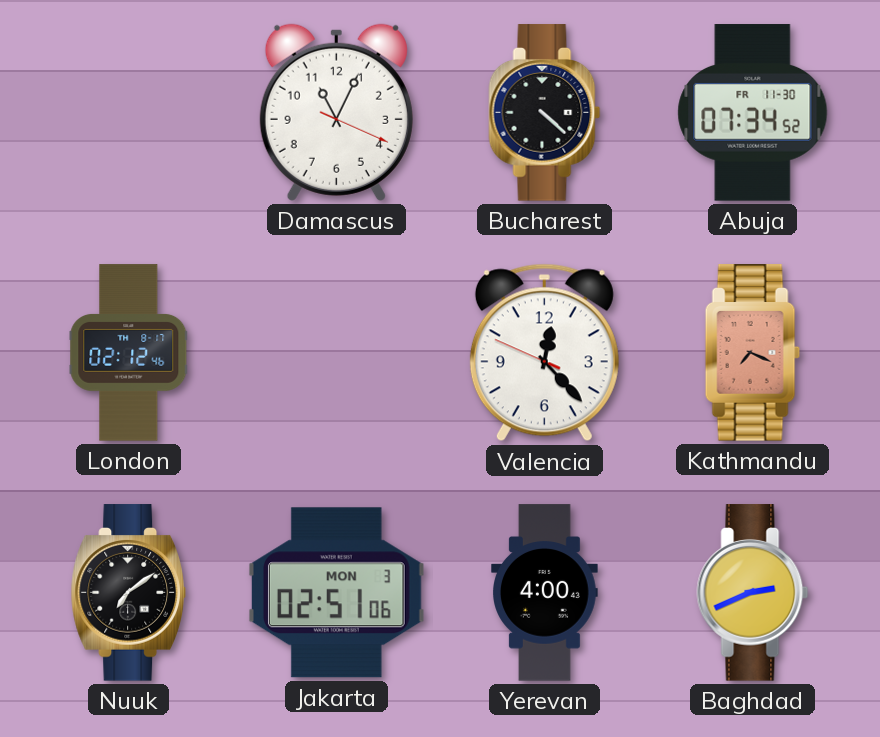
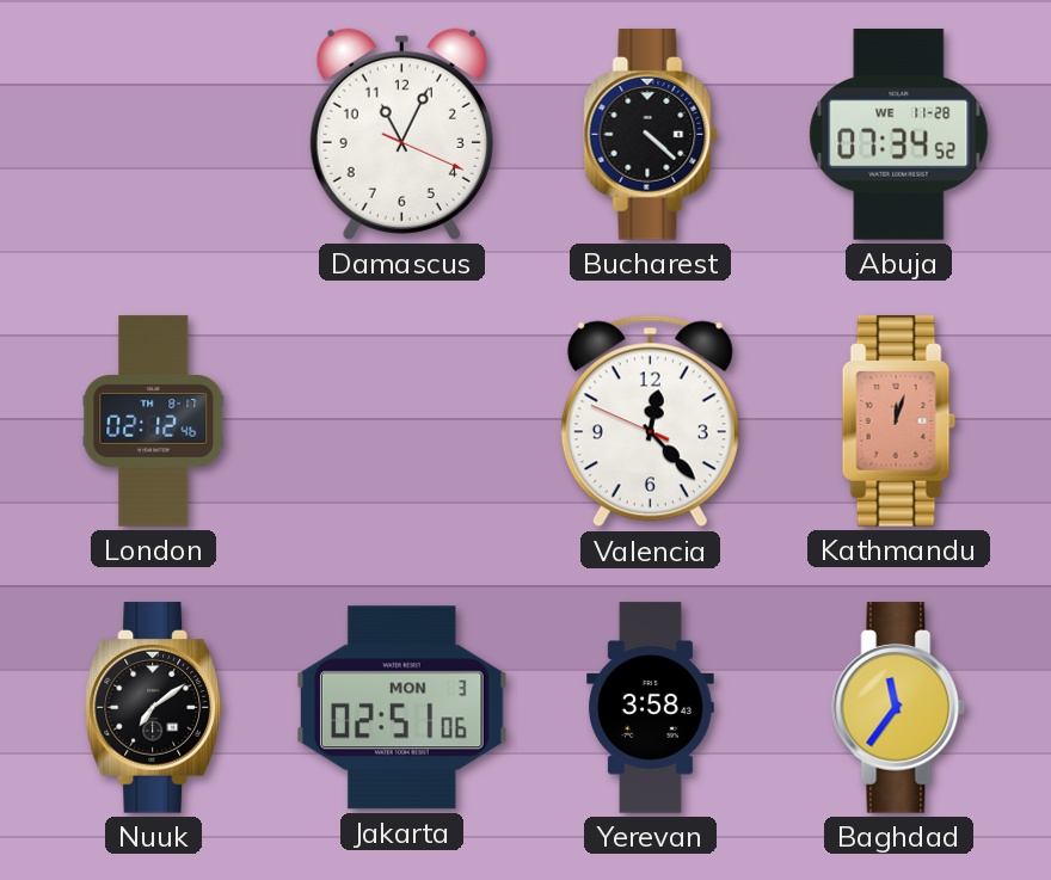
Abuja date: FR 11-30 -> WE 11-28
Kathmandu: 7:19 -> 12:03
Yerevan: 4:00 -> 3:58
Baghdad: 2:41 -> 11:36
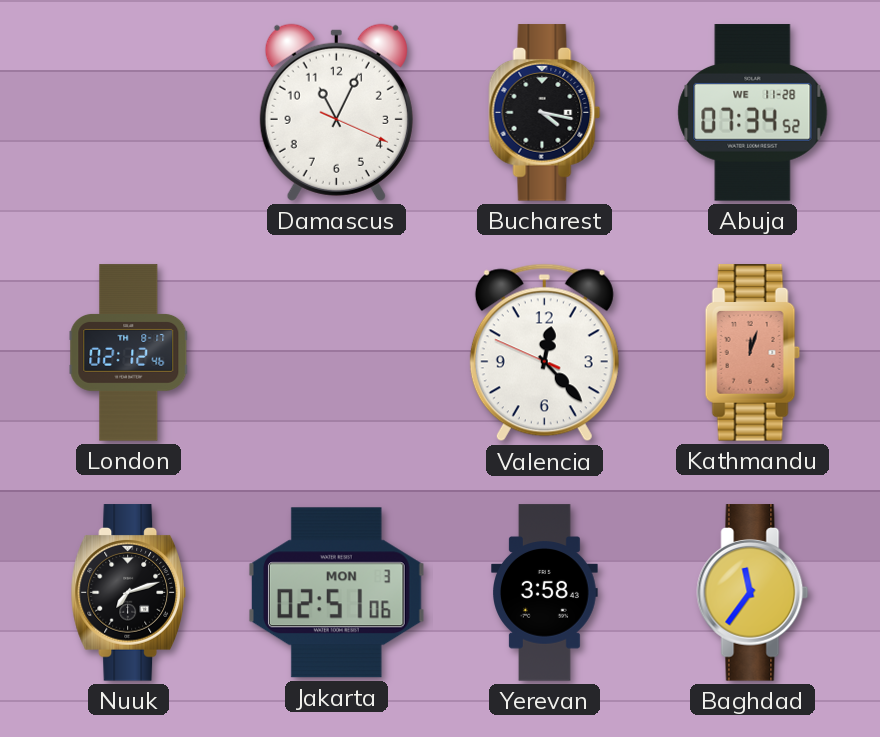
Bucharest: 4:22 -> 4:17
Nuuk: 7:09 -> 7:12
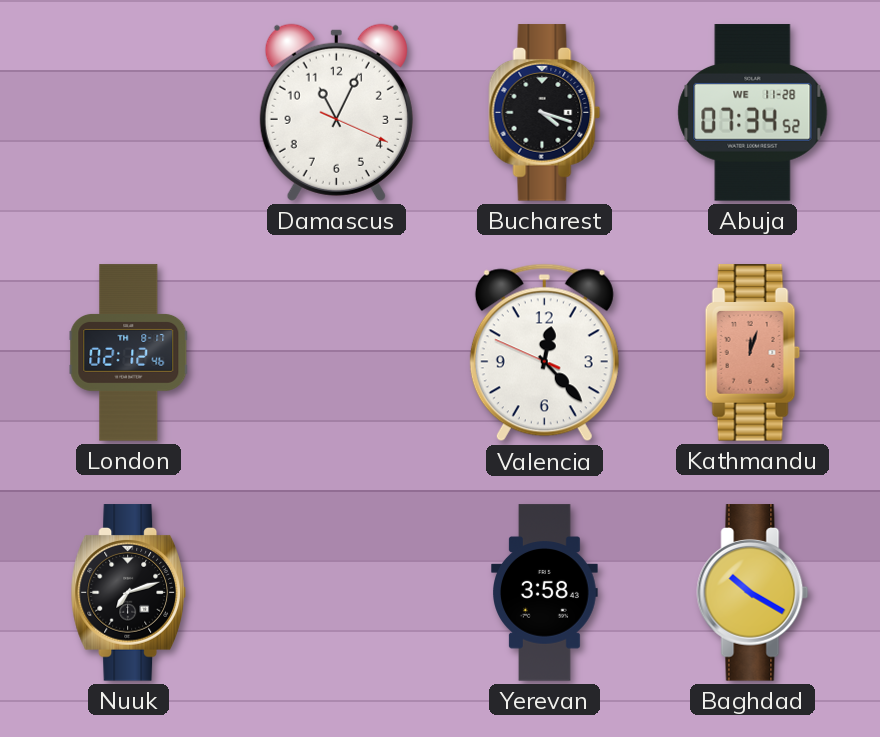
Bucharest: 4:17 -> 4:18
Jakarta: 02:51 -> none
Baghdad: 11:36 -> 10:20
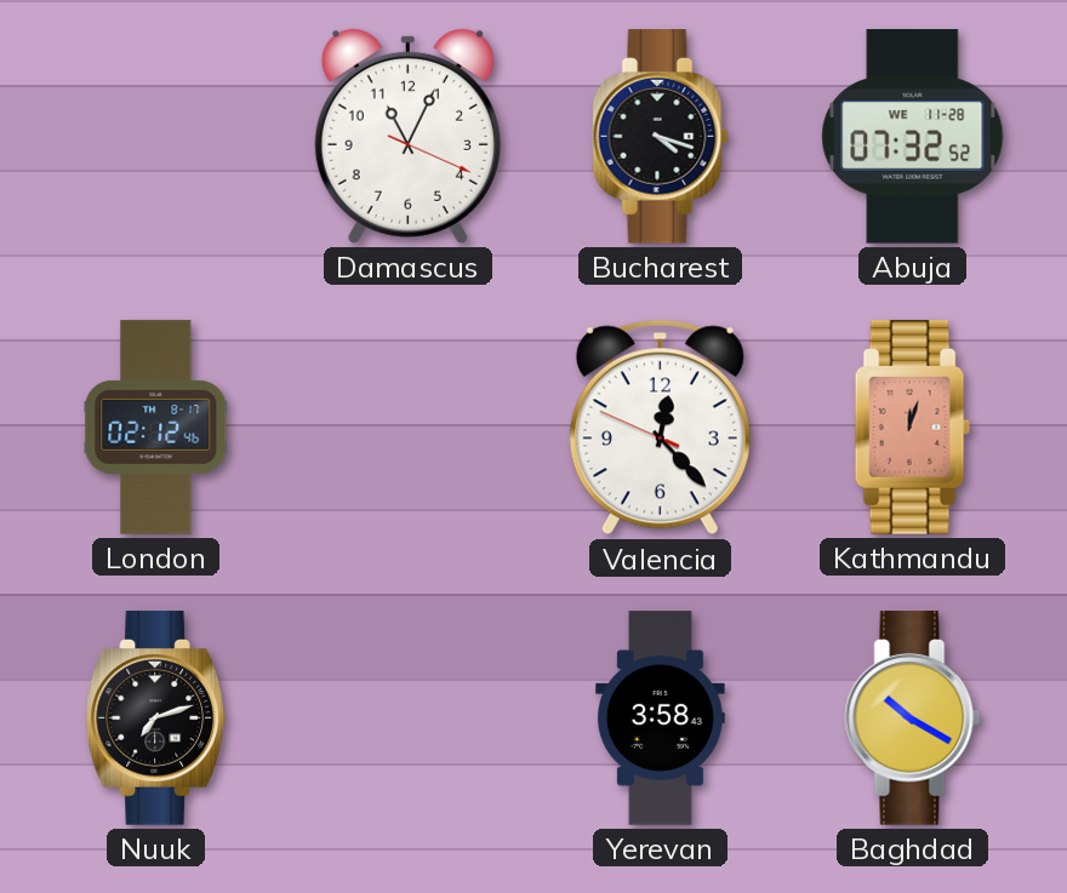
Abuja: 07:34 -> 07:32
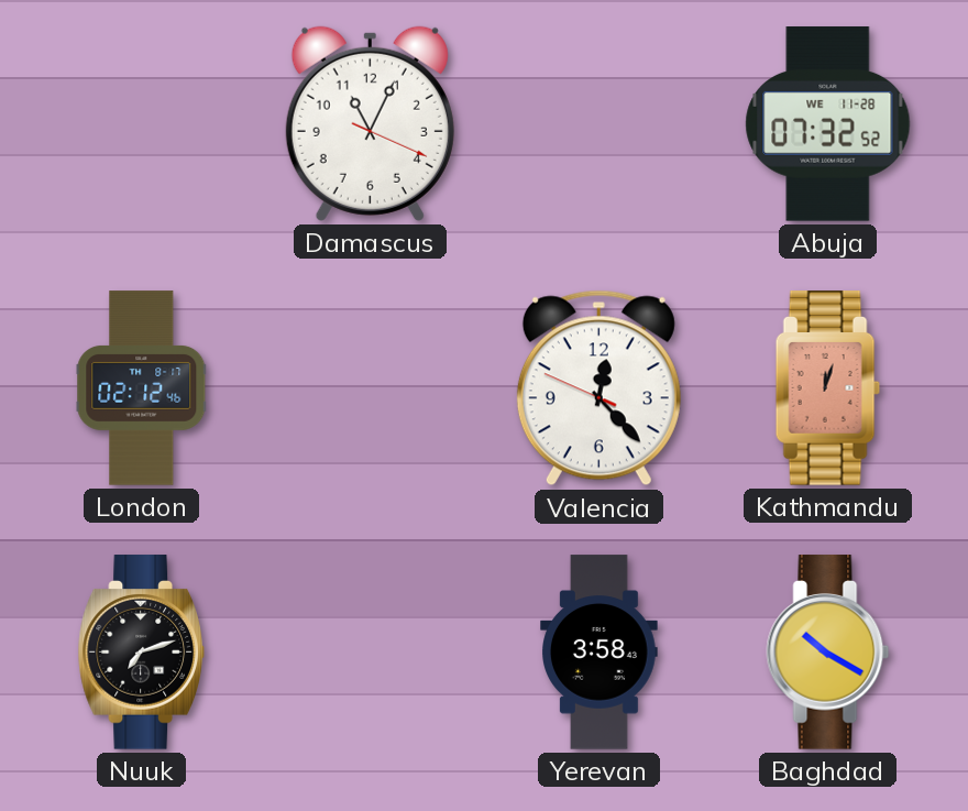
Bucharest: 4:18 -> none
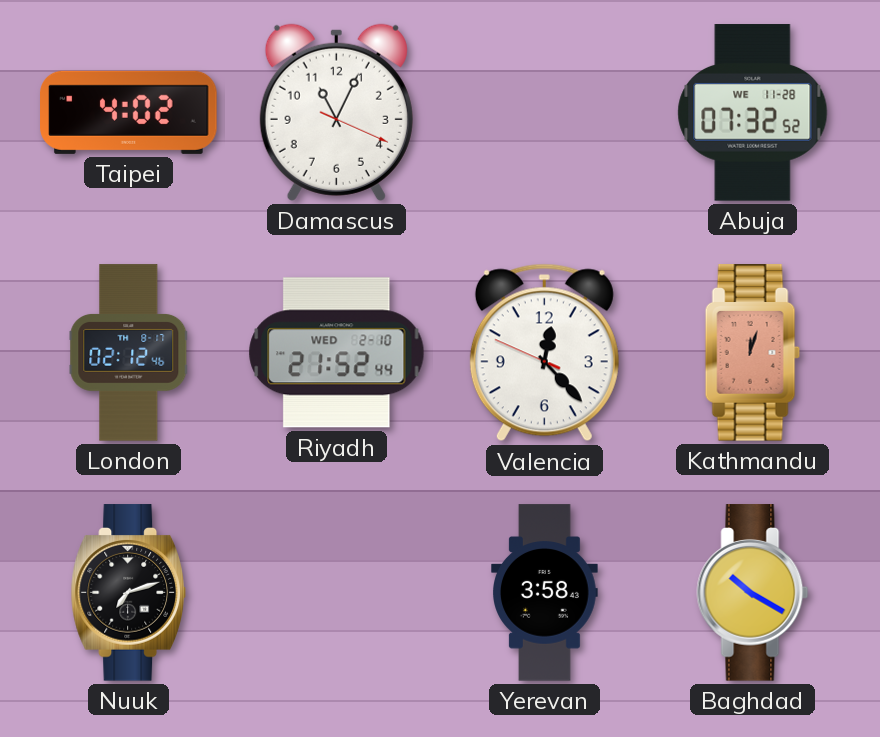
Taipei: none -> 4:02
Riyadh: none -> 21:52
